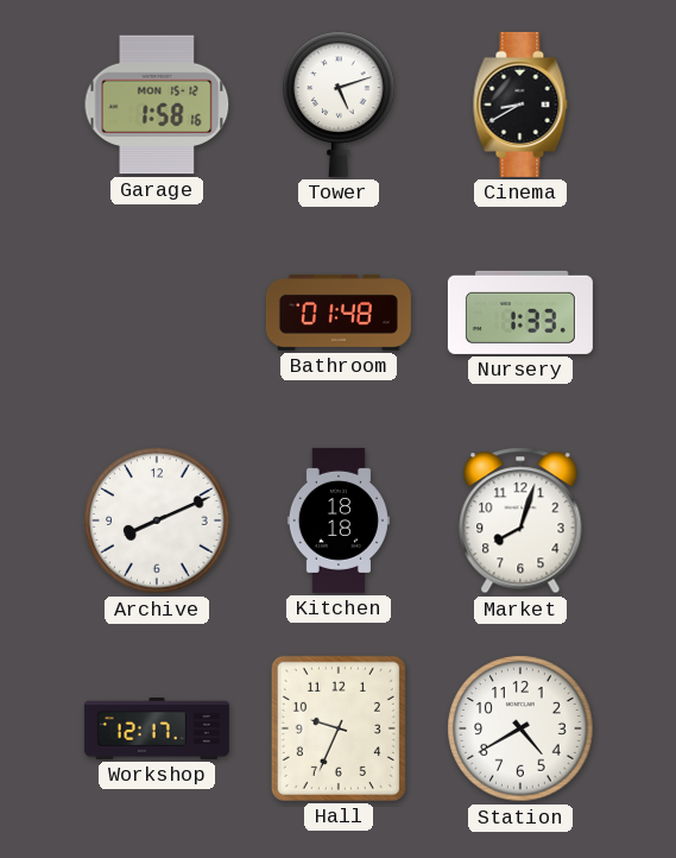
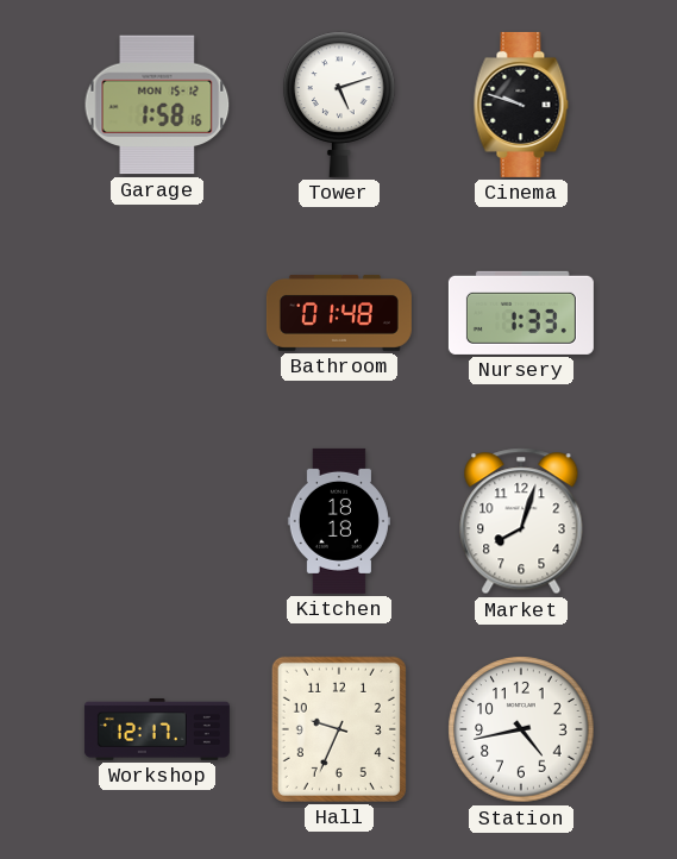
Cinema: 8:40 -> 9:48
Archive: 8:11 -> none
Station: 4:40 -> 4:43
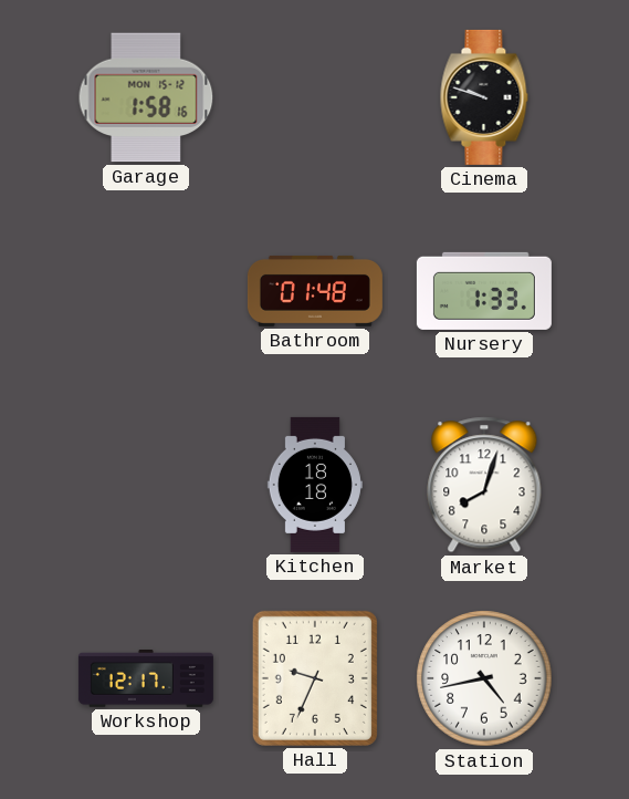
Tower: 5:12 -> none
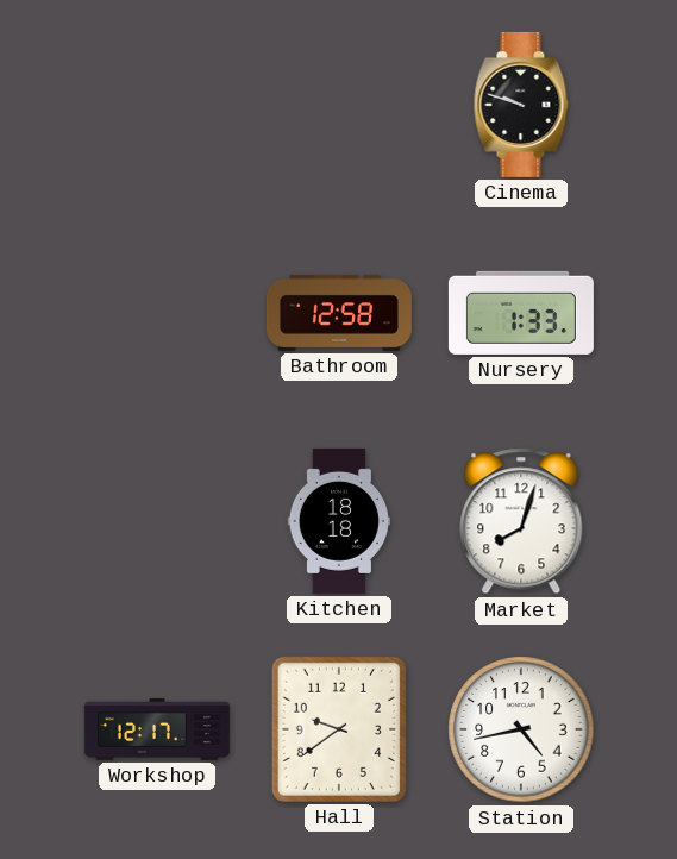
Garage: 1:58 -> none
Bathroom: 01:48 -> 12:58
Hall: 9:34 -> 9:39
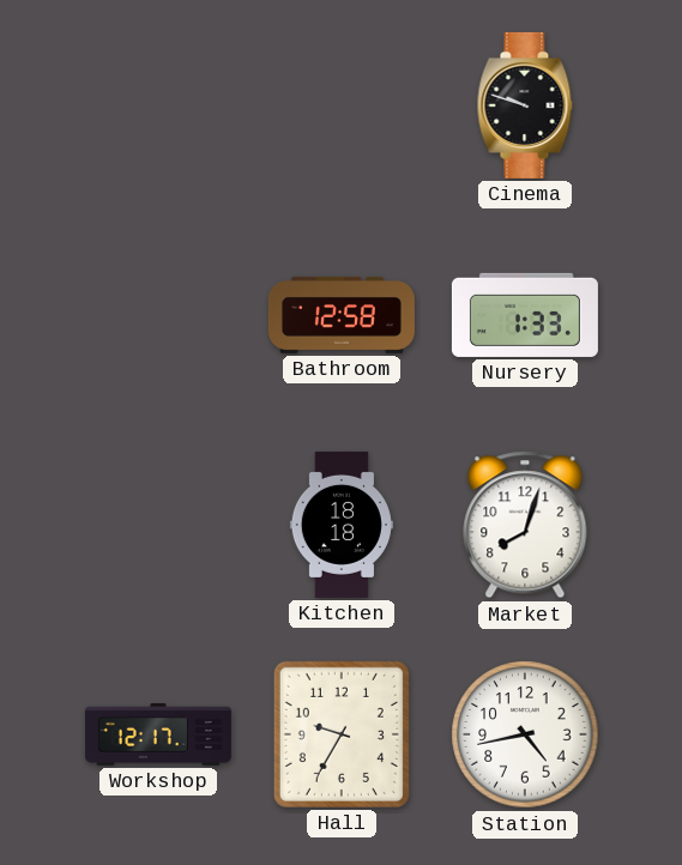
Hall: 9:39 -> 9:35
